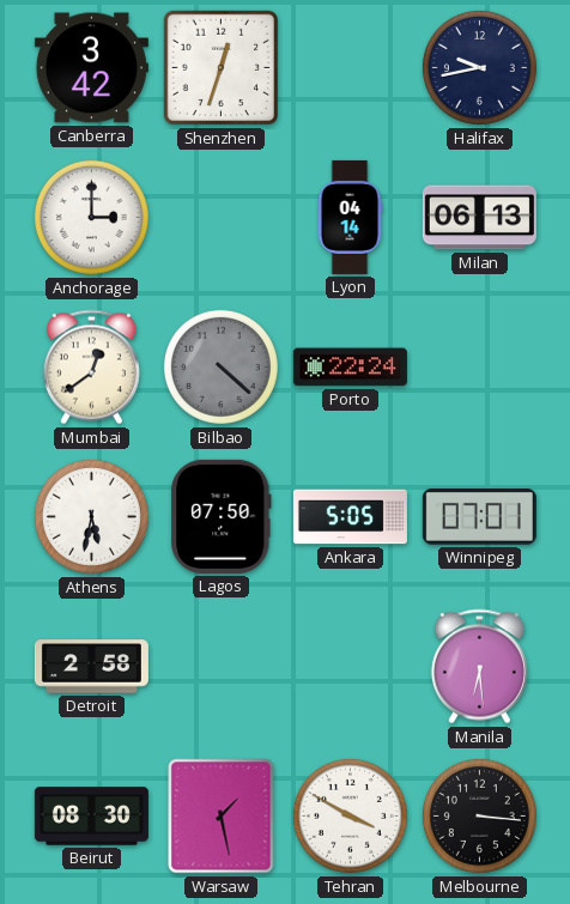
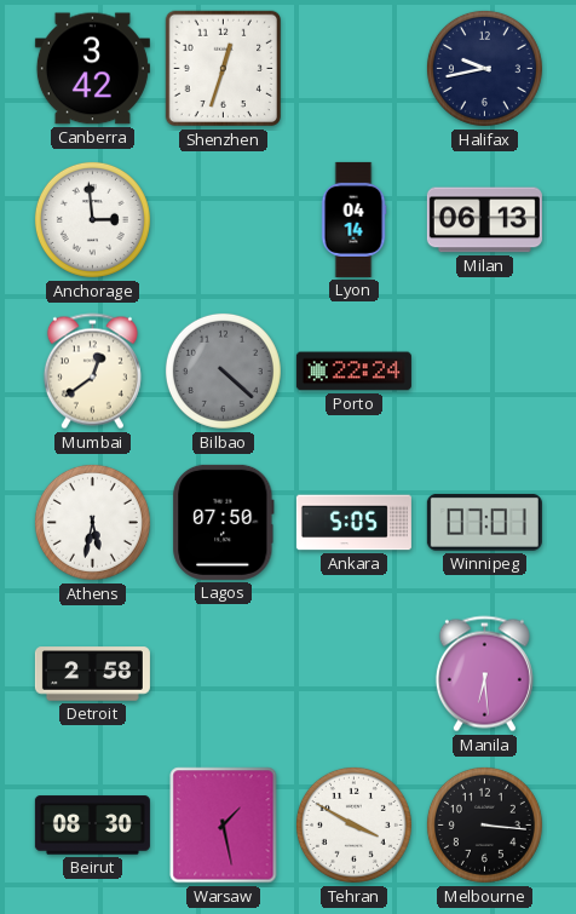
Anchorage: 3:00 -> 2:59
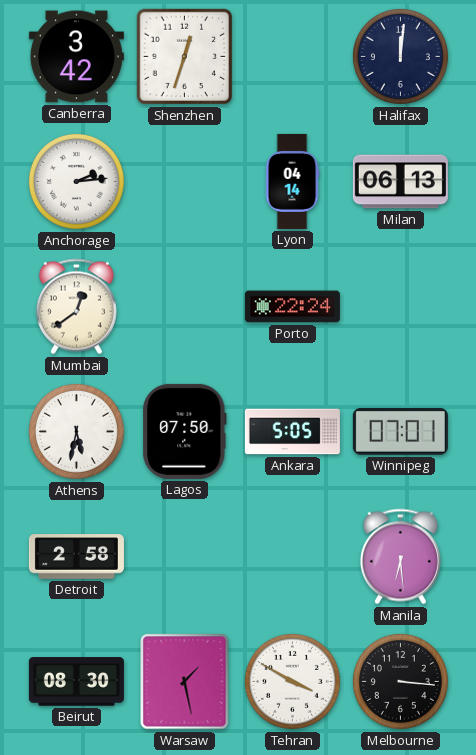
Halifax: 9:43 -> 12:01
Anchorage: 2:59 -> 2:14
Bilbao: 4:22 -> none
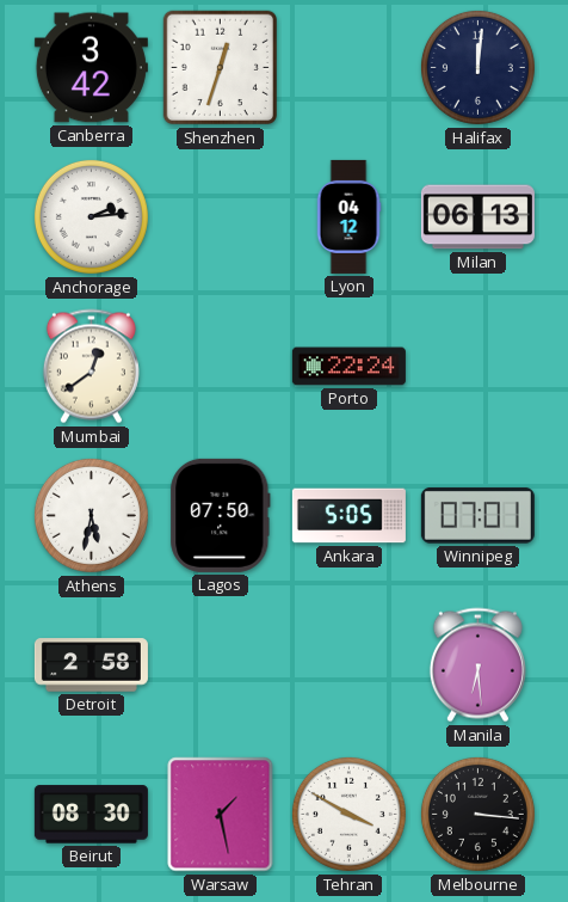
Lyon: 04:14 -> 04:12
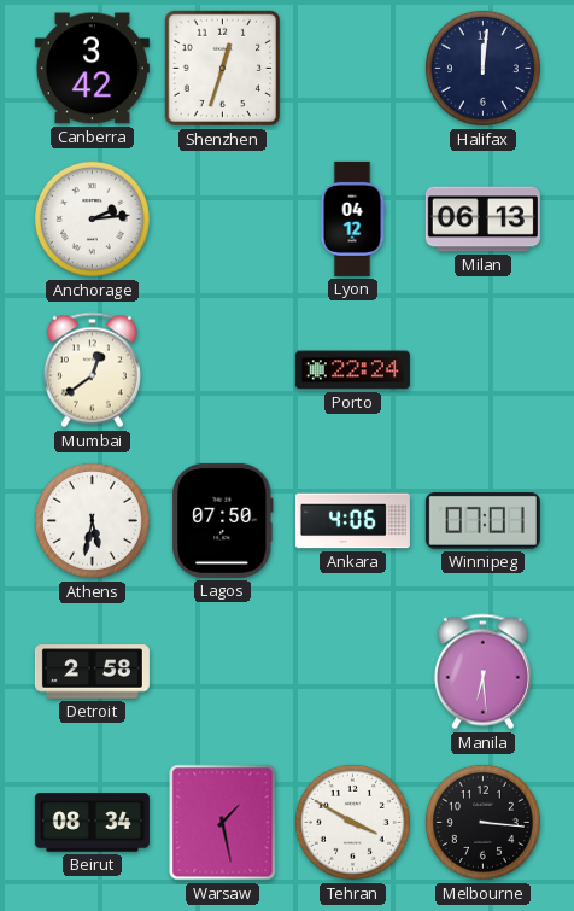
Ankara: 5:05 -> 4:06
Beirut: 08:30 -> 08:34
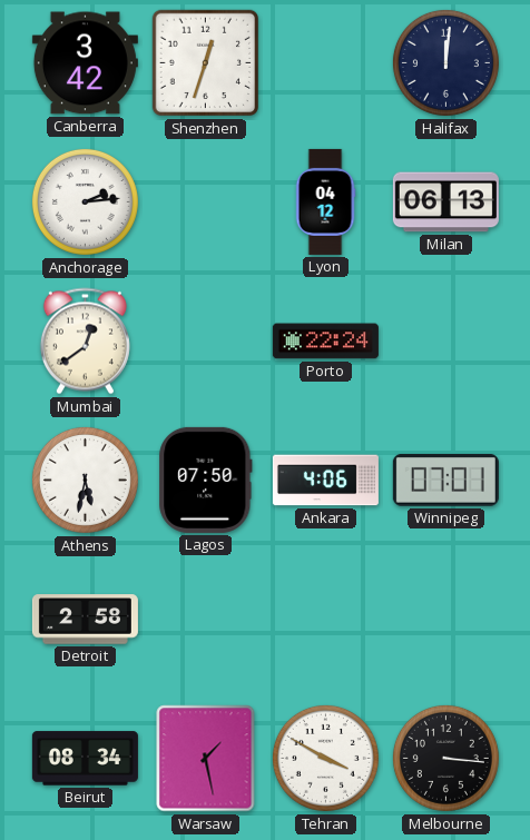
Manila: 6:29 -> none
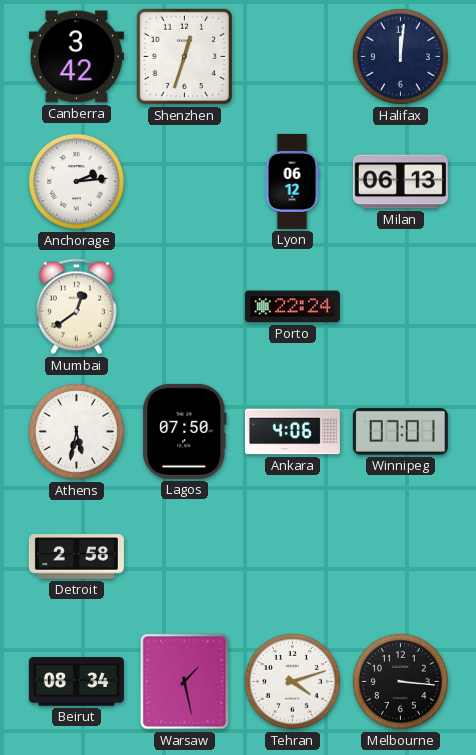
Lyon: 04:12 -> 06:12
Tehran: 3:50 -> 4:12
